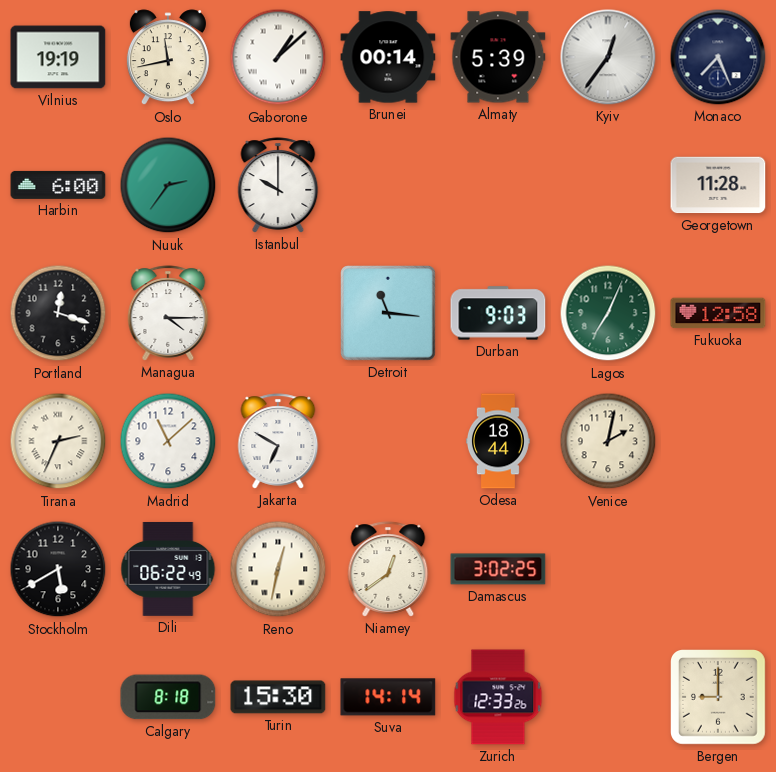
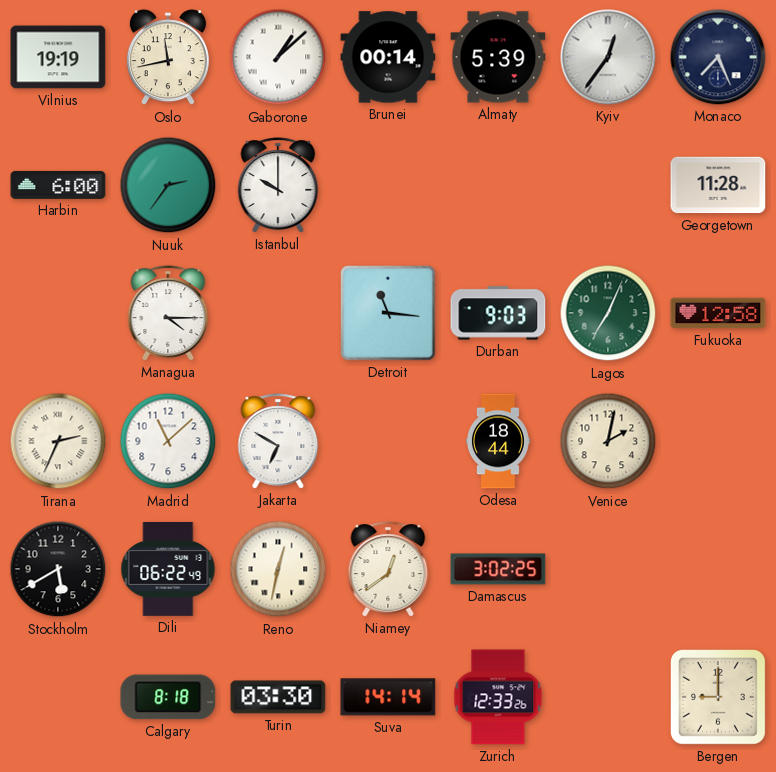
Portland: 12:18 -> none
Turin: 15:30 -> 03:30
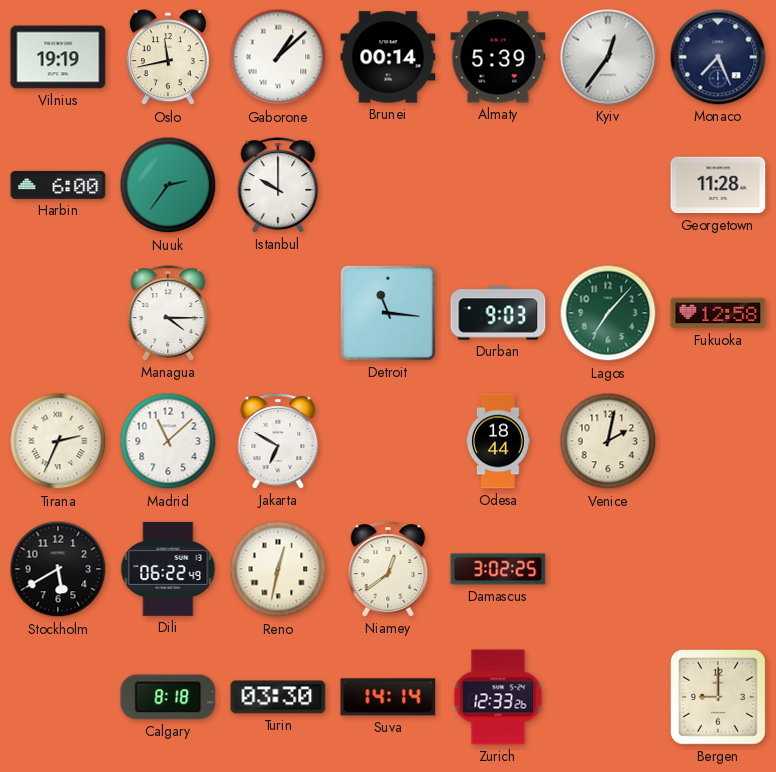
Lagos: 7:04 -> 7:07
